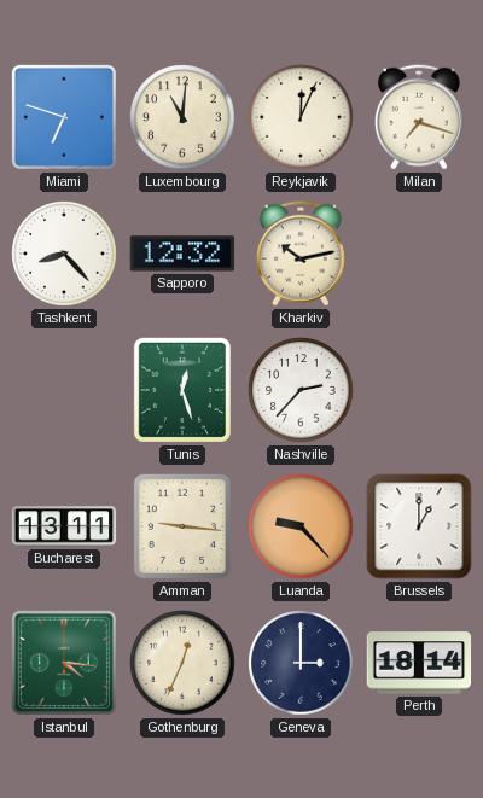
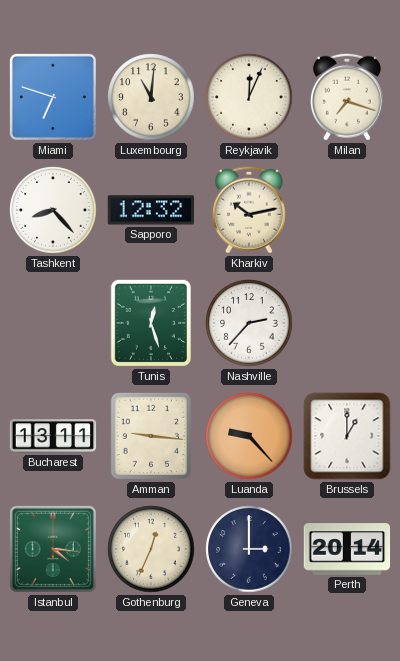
Perth: 18:14 -> 20:14
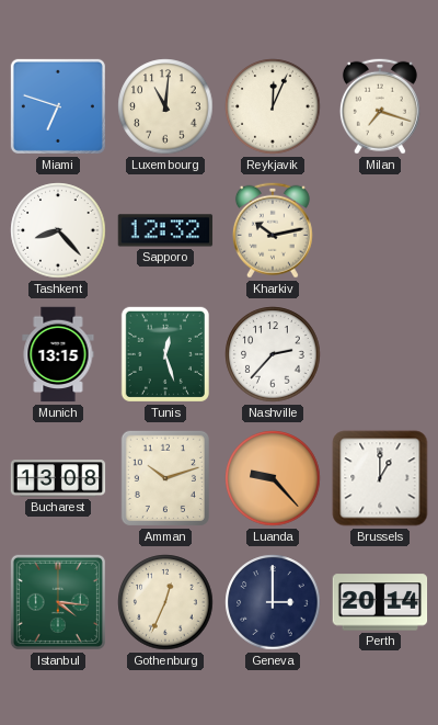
Munich: none -> 13:15
Bucharest: 13:11 -> 13:08
Amman: 9:16 -> 10:12
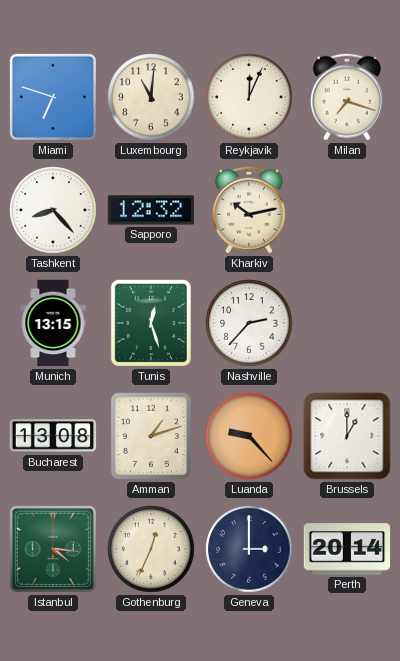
Amman: 10:12 -> 1:12
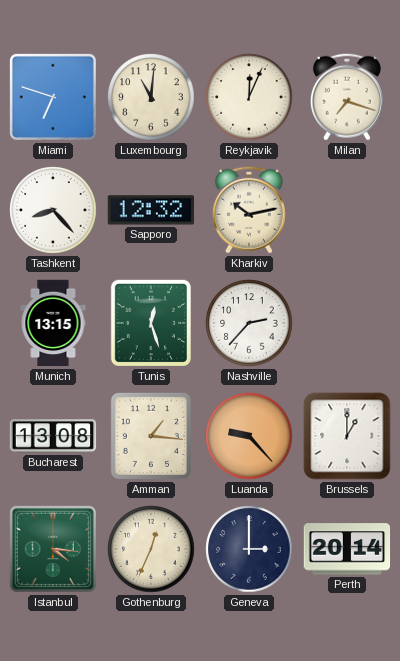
Amman: 1:12 -> 1:16
